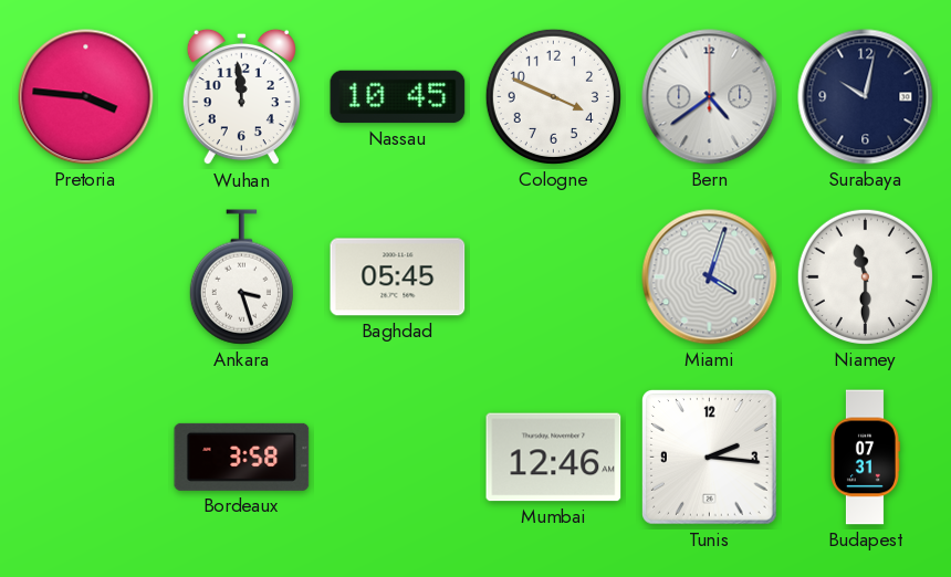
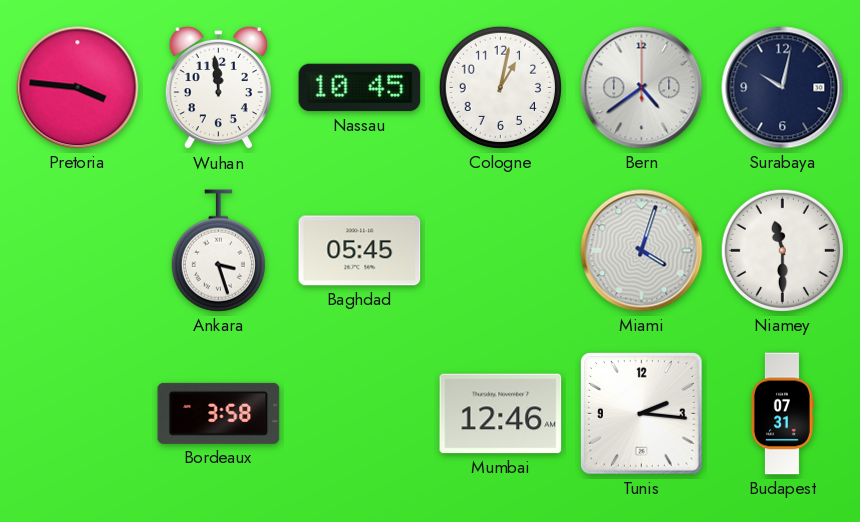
Cologne: 3:49 -> 1:02
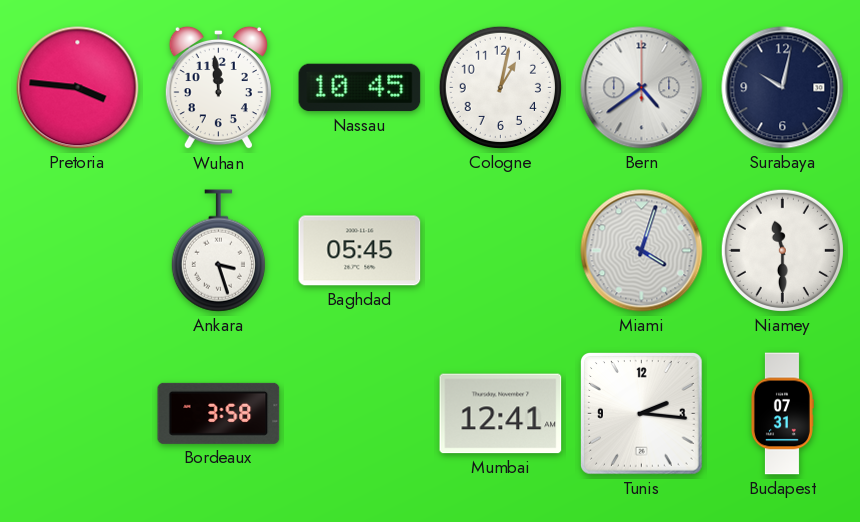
Mumbai: 12:46 -> 12:41
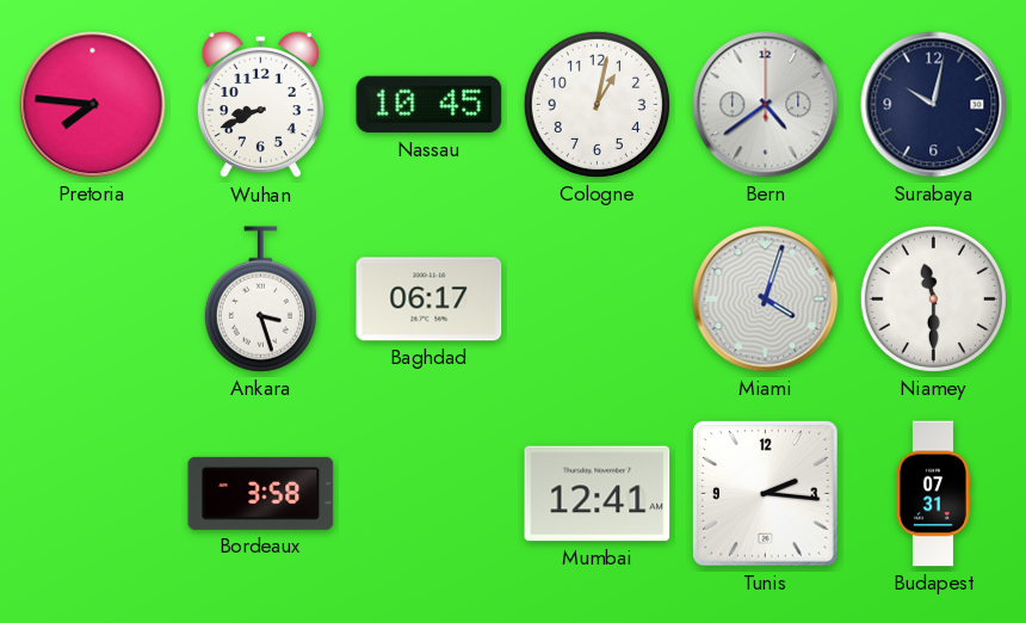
Pretoria: 3:46 -> 7:46
Wuhan: 11:59 -> 8:41
Baghdad: 05:45 -> 06:17
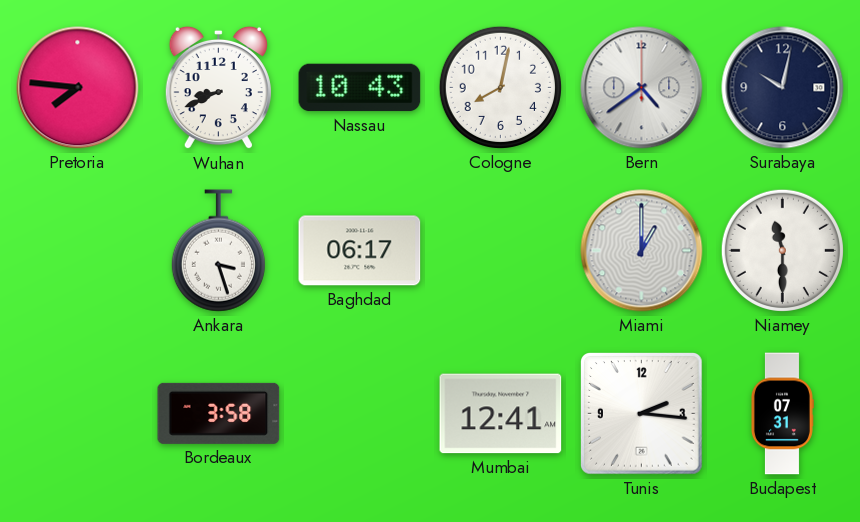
Nassau: 10:45 -> 10:43
Cologne: 1:02 -> 8:02
Miami: 4:03 -> 1:00
